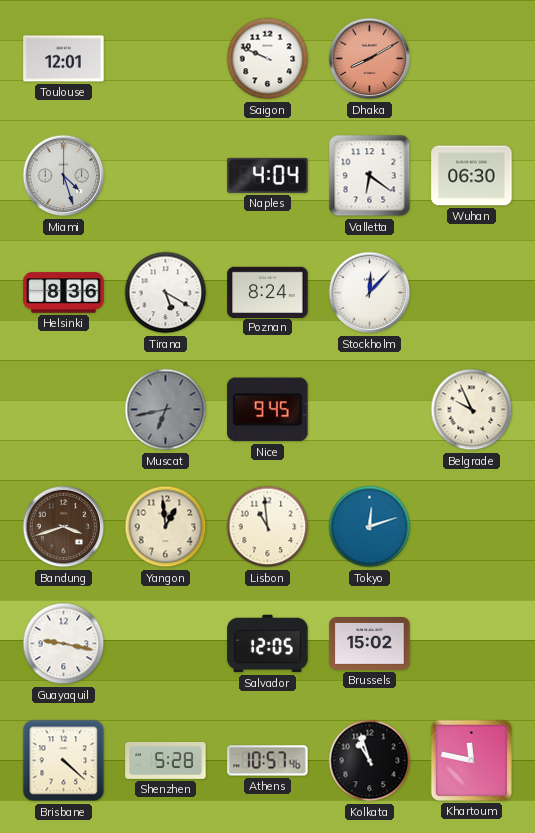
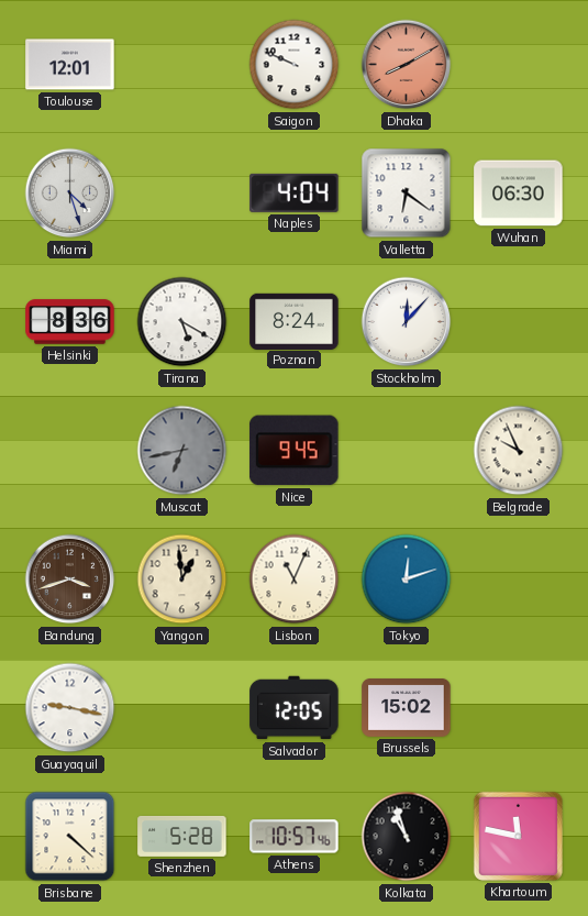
Lisbon: 10:59 -> 11:04
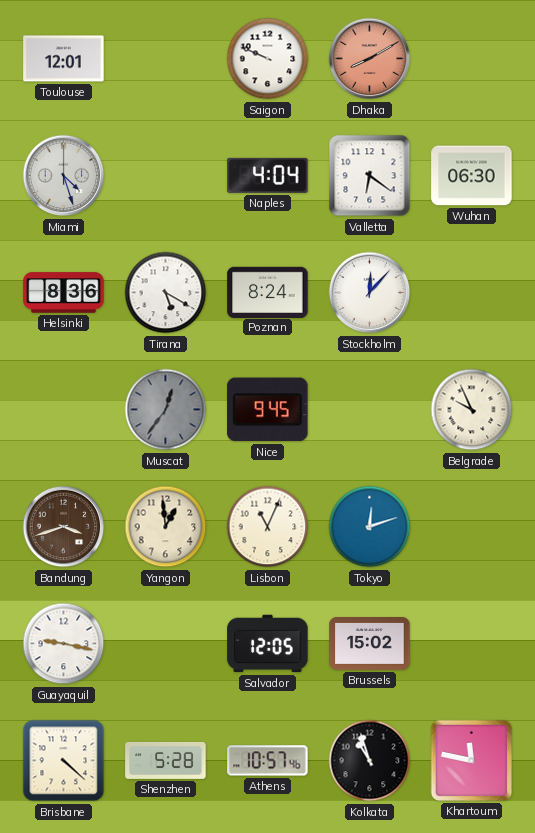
Muscat: 6:43 -> 12:36
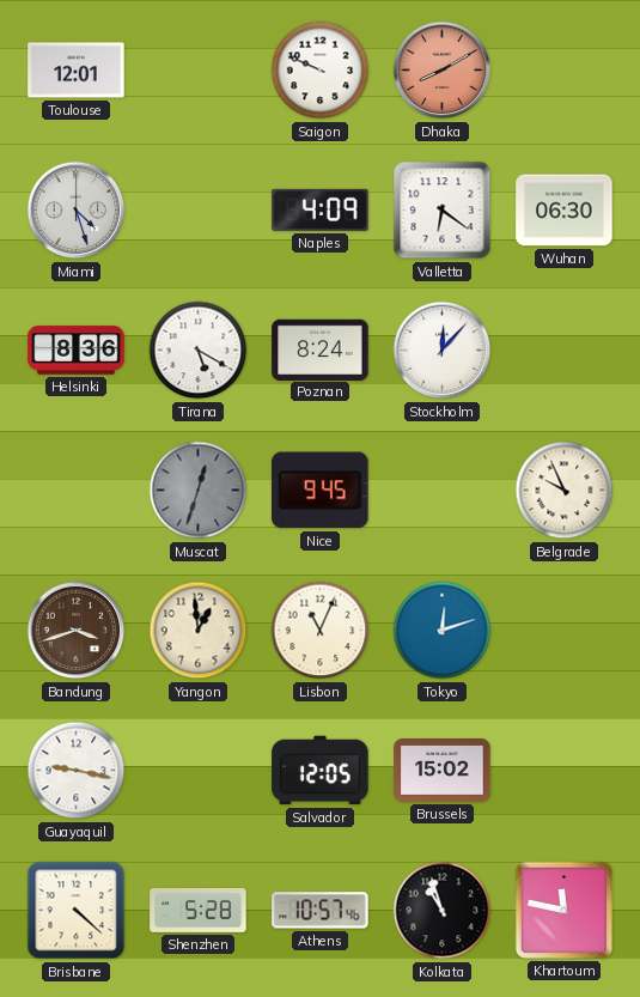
Naples: 4:04 -> 4:09
Muscat: 12:36 -> 12:33
